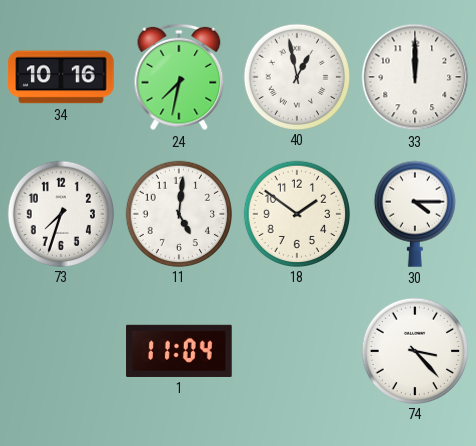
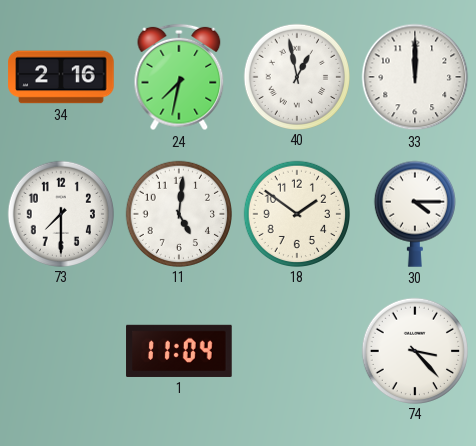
34: 10:16 -> 2:16
73: 7:33 -> 7:30
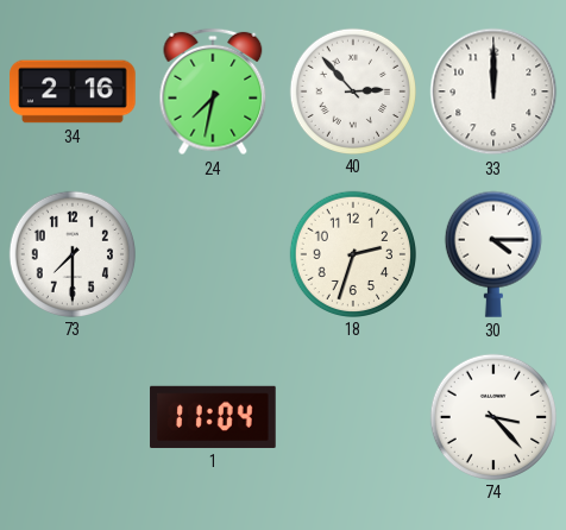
40: 12:58 -> 2:53
11: 5:01 -> none
18: 1:51 -> 2:33
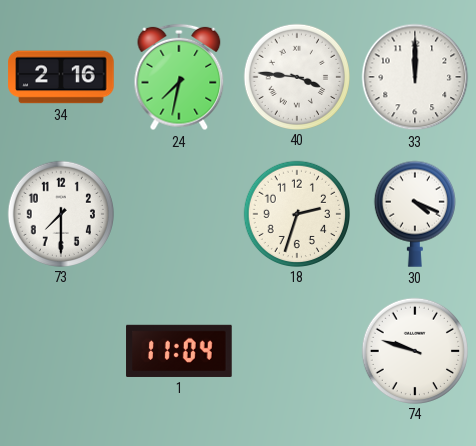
40: 2:53 -> 3:46
30: 4:15 -> 4:19
74: 3:23 -> 9:48
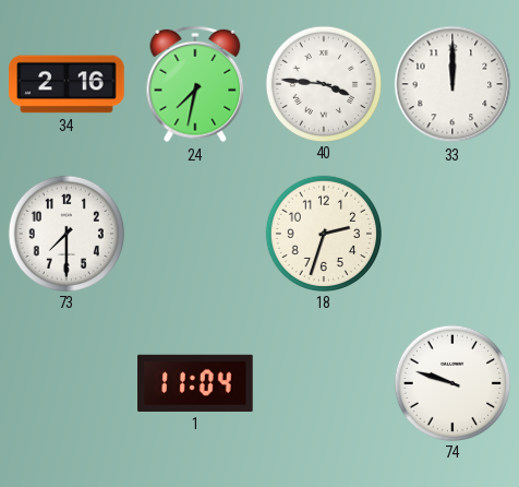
30: 4:19 -> none
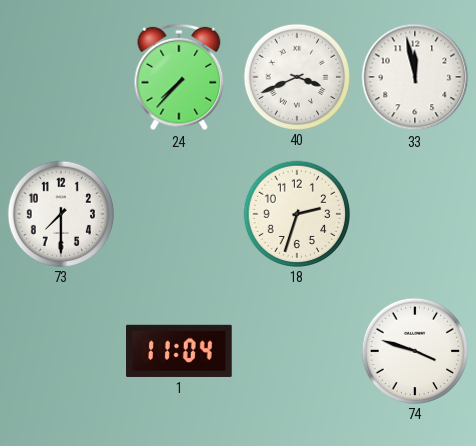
34: 2:16 -> none
24: 7:32 -> 7:37
40: 3:46 -> 3:41
33: 12:00 -> 11:58
74: 9:48 -> 3:48
